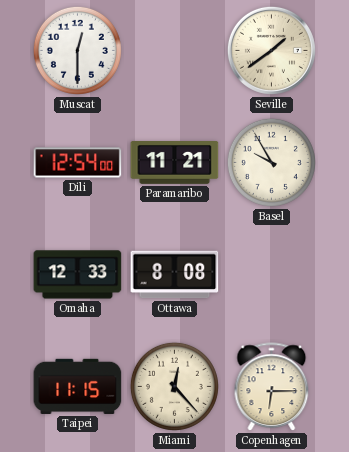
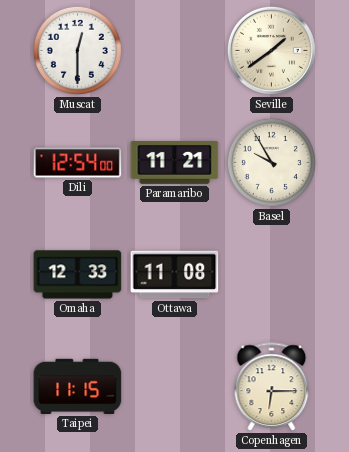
Ottawa: 8:08 -> 11:08
Miami: 12:23 -> none
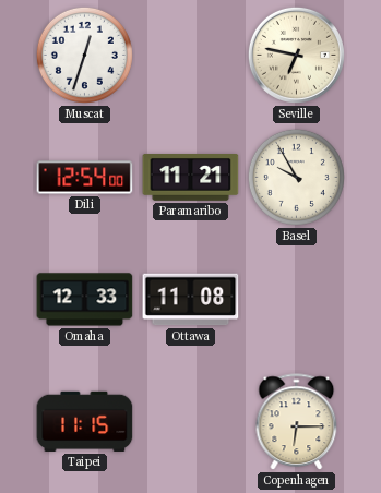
Muscat: 12:30 -> 12:33
Seville: 1:39 -> 6:47
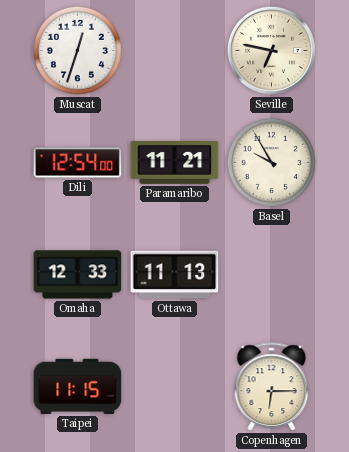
Ottawa: 11:08 -> 11:13
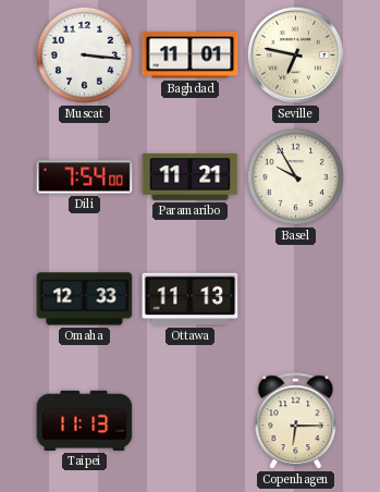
Muscat: 12:33 -> 3:16
Baghdad: none -> 11:01
Dili: 12:54 -> 7:54
Taipei: 11:15 -> 11:13
